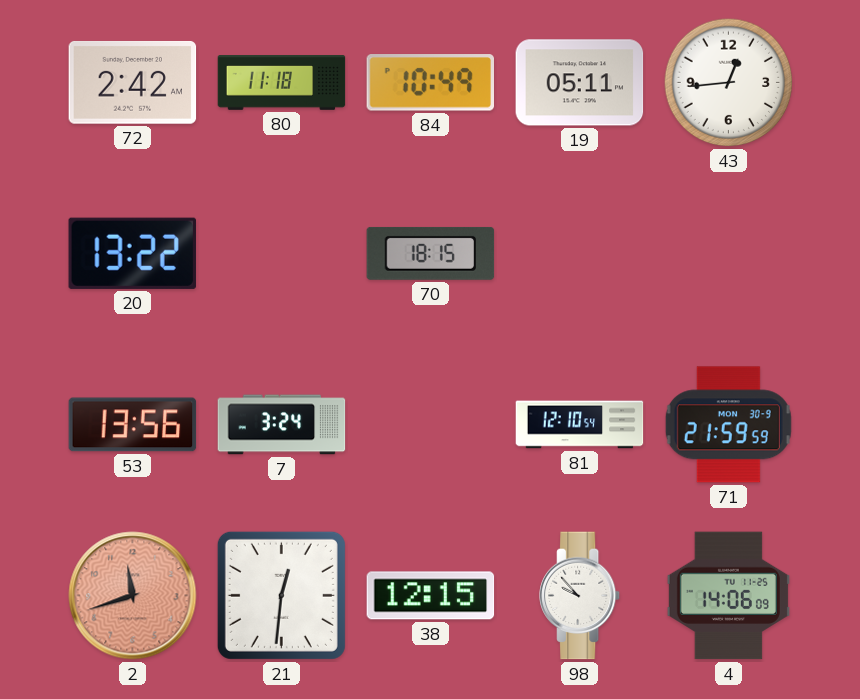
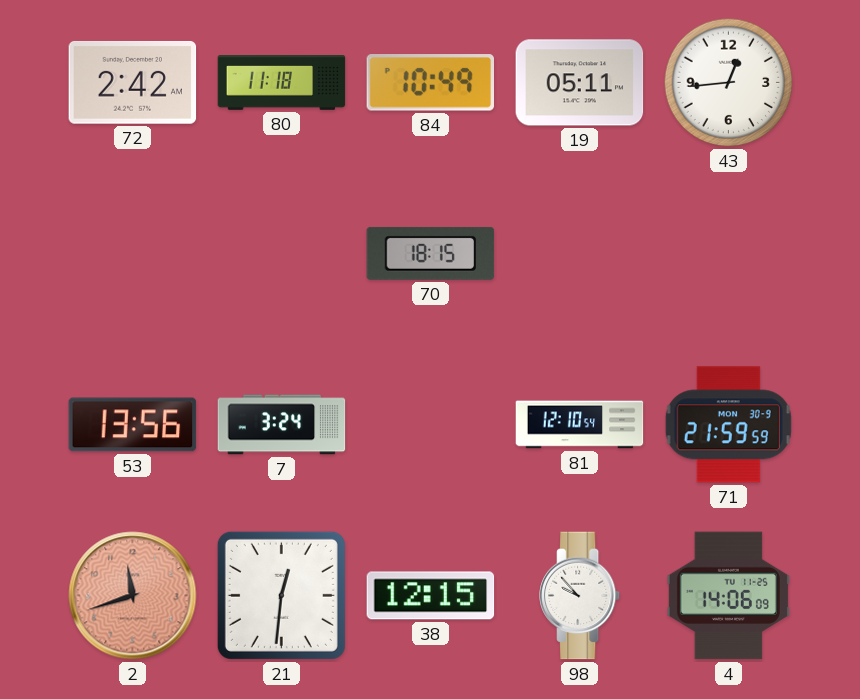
20: 13:22 -> none
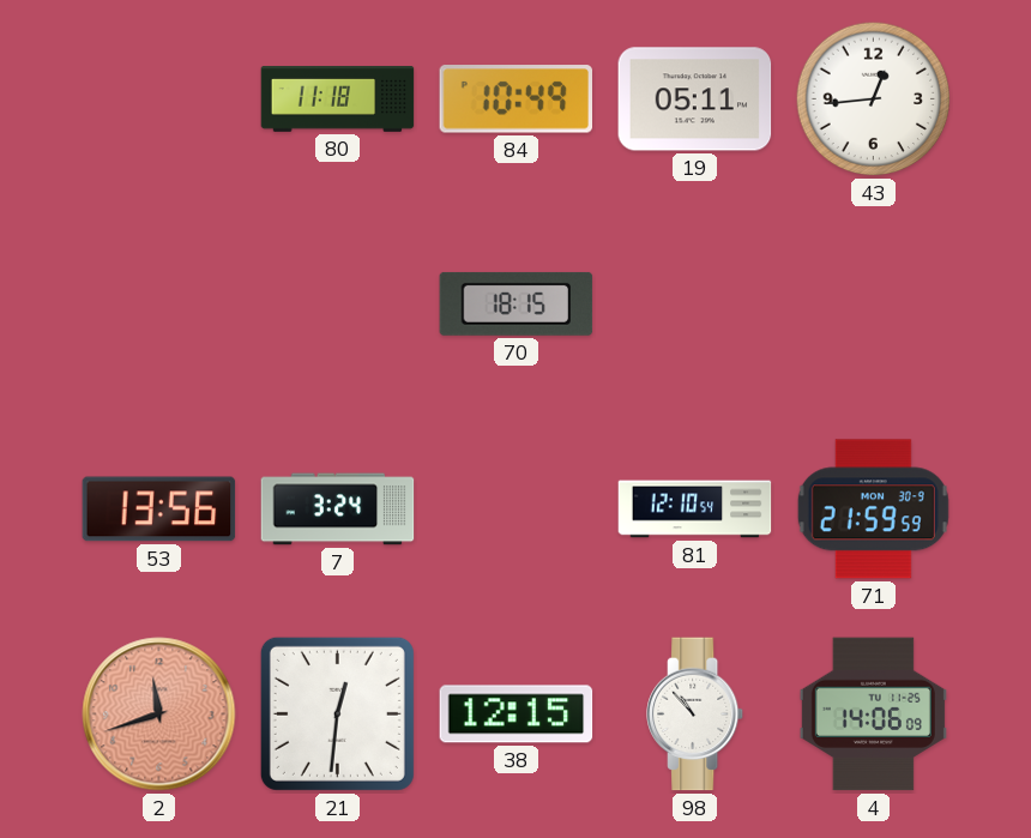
72: 2:42 -> none
98: 9:53 -> 10:53
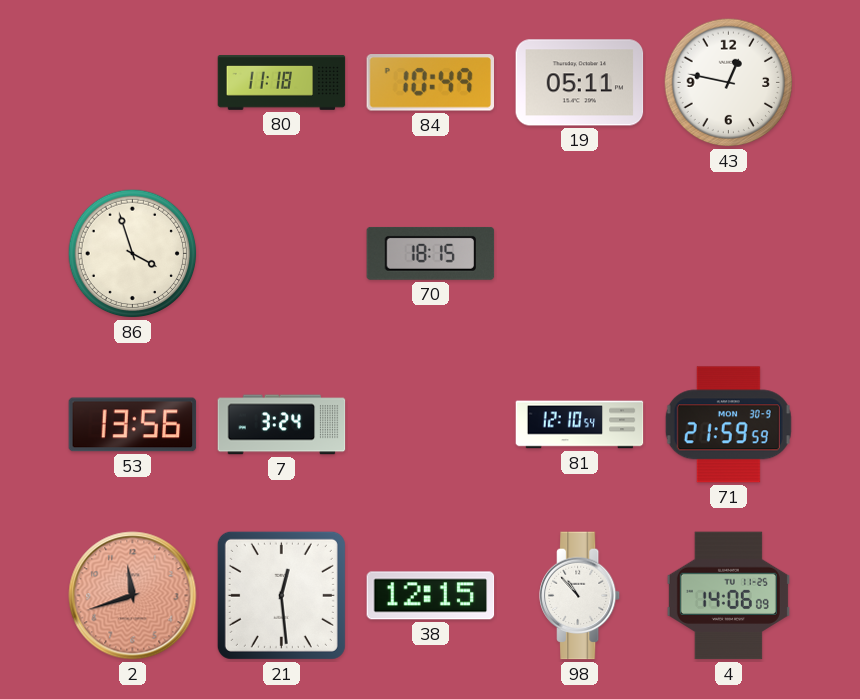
43: 12:44 -> 12:47
86: none -> 3:57
21: 12:31 -> 12:29
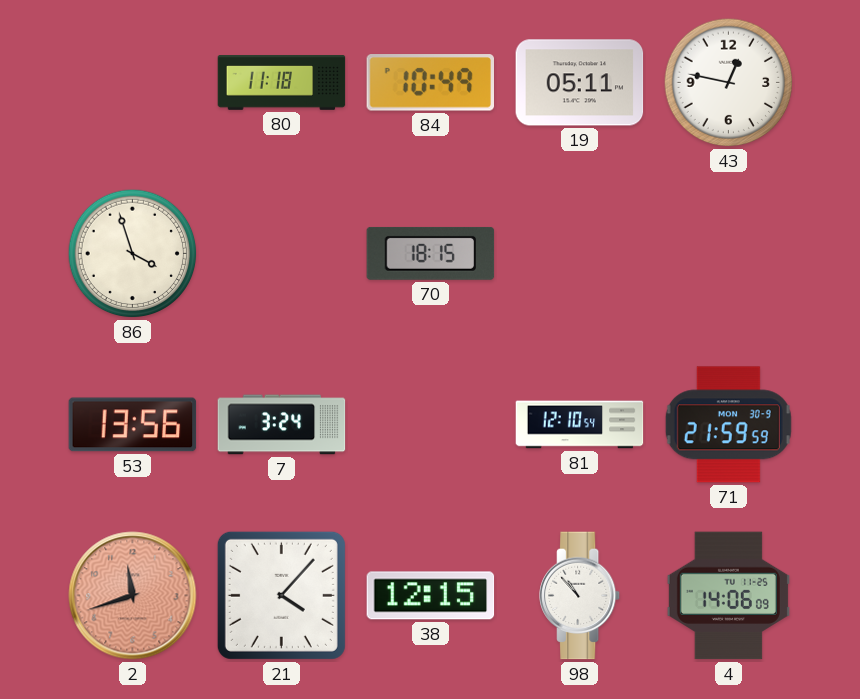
21: 12:29 -> 4:07
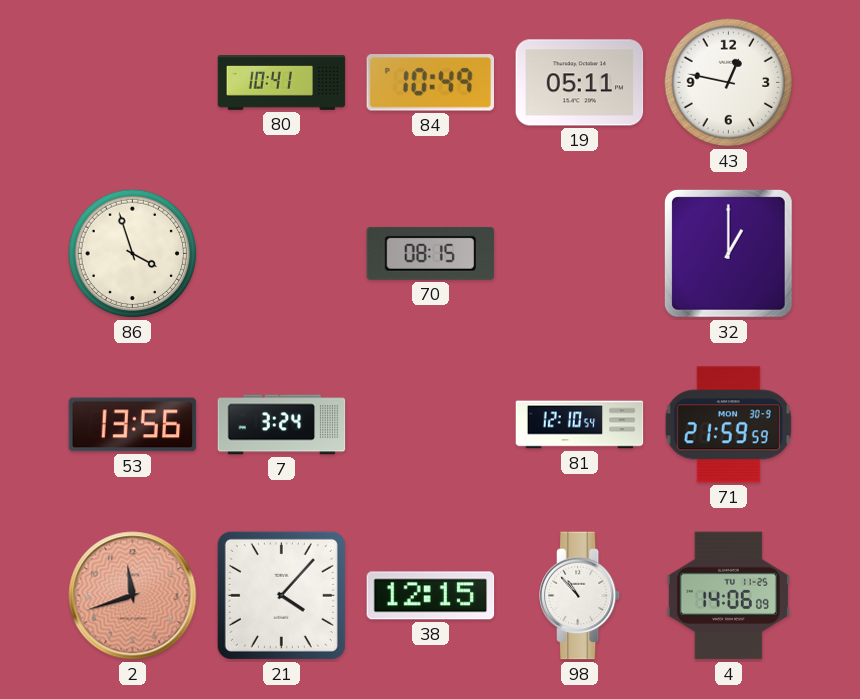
80: 11:18 -> 10:41
70: 18:15 -> 08:15
32: none -> 1:00
